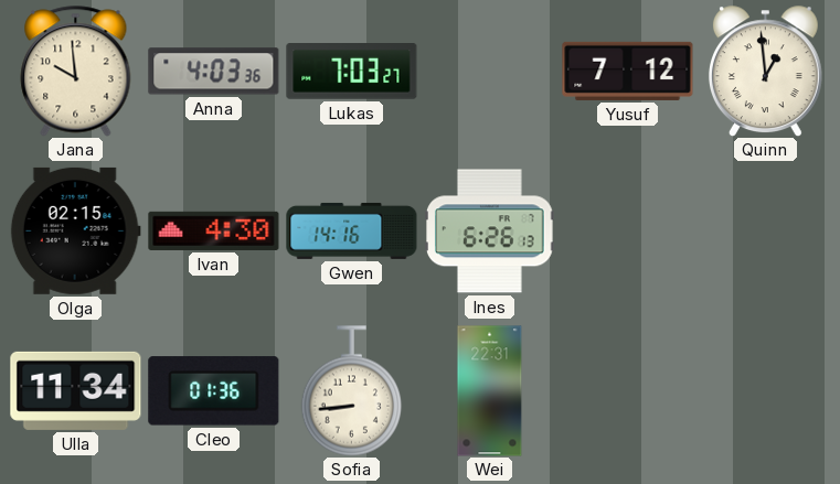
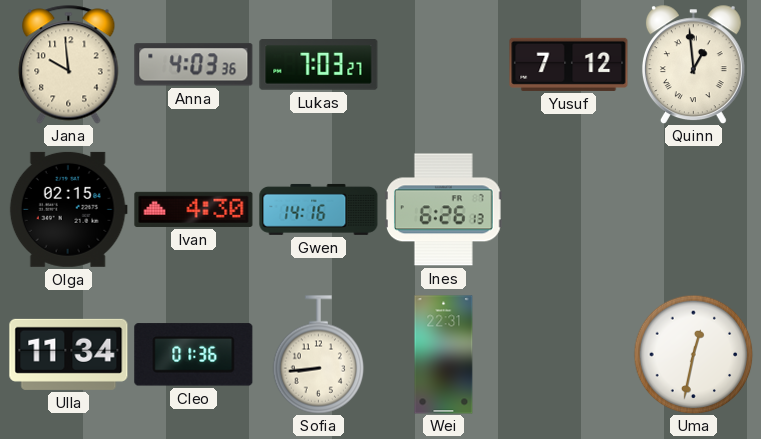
Uma: none -> 12:32
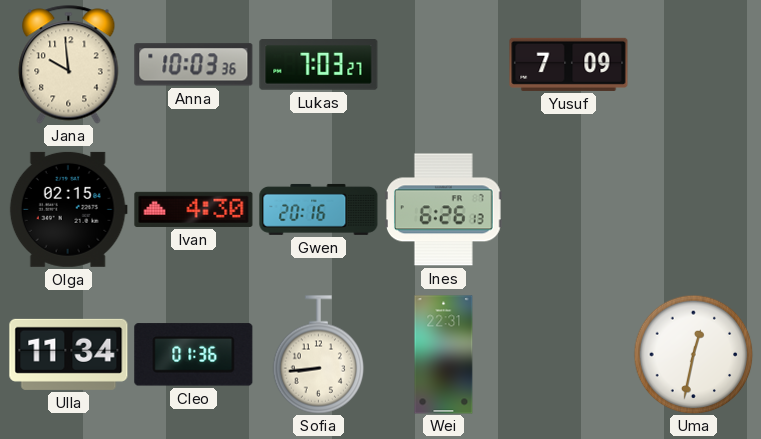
Anna: 4:03 -> 10:03
Yusuf: 7:12 -> 7:09
Quinn: 12:59 -> none
Gwen: 14:16 -> 20:16
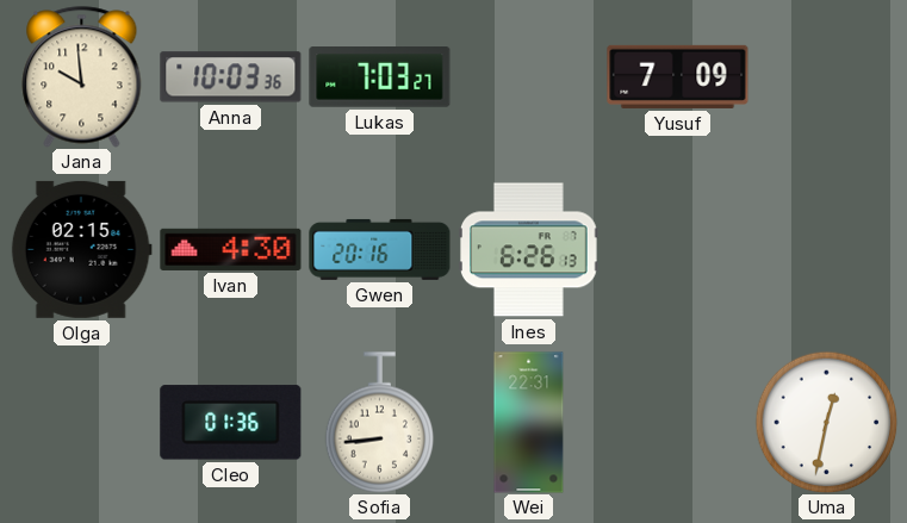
Ulla: 11:34 -> none
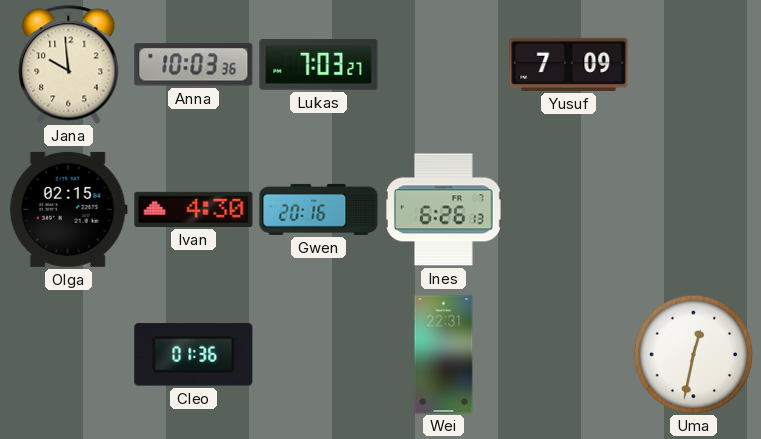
Sofia: 8:44 -> none
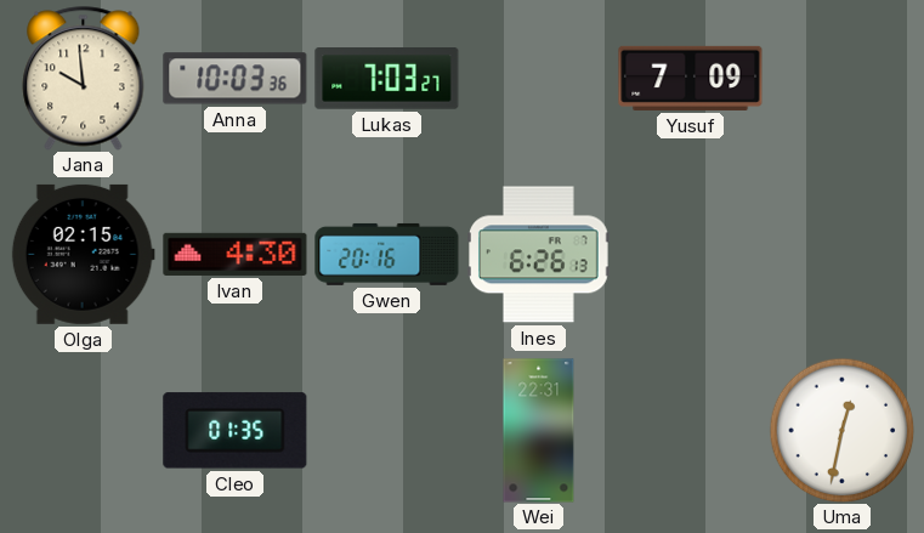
Cleo: 01:36 -> 01:35
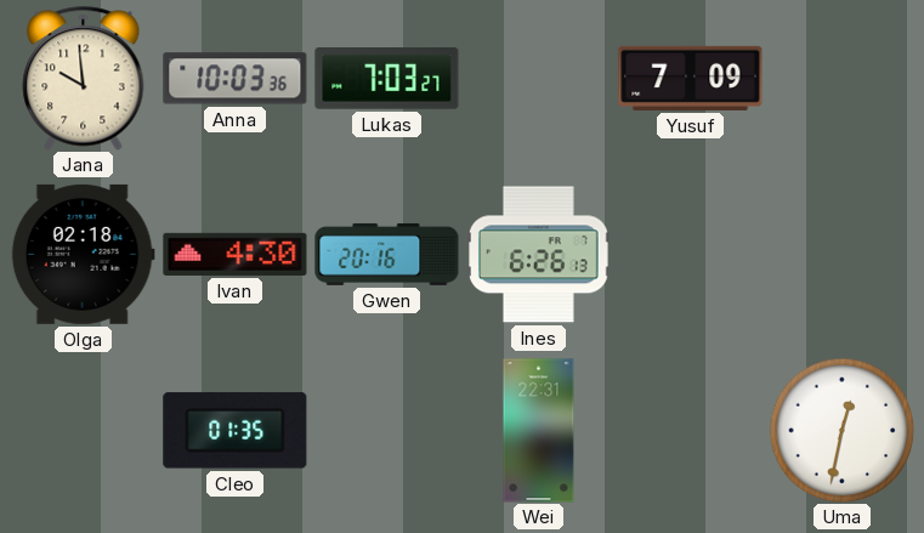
Olga: 02:15 -> 02:18
